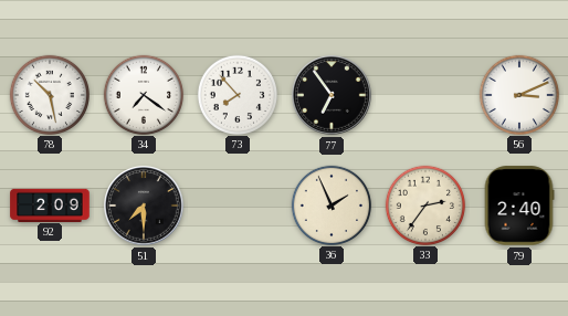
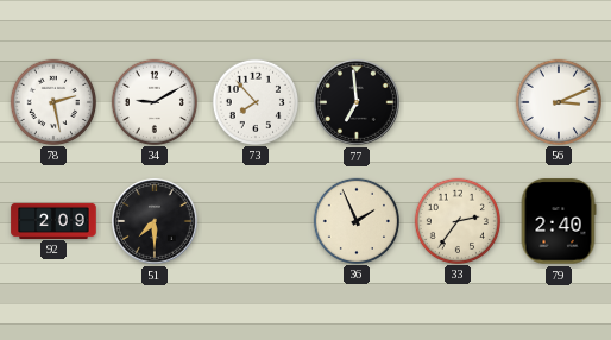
78: 10:28 -> 2:28
34: 7:21 -> 9:10
77: 6:54 -> 6:59
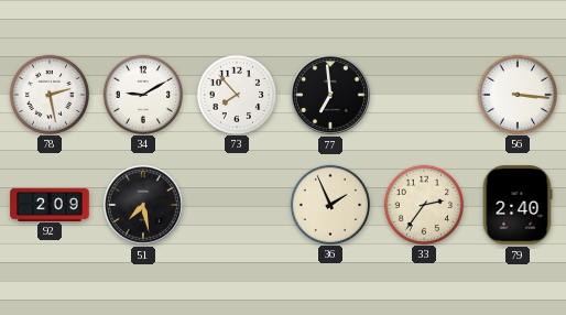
56: 3:11 -> 3:16
51: 7:30 -> 7:28
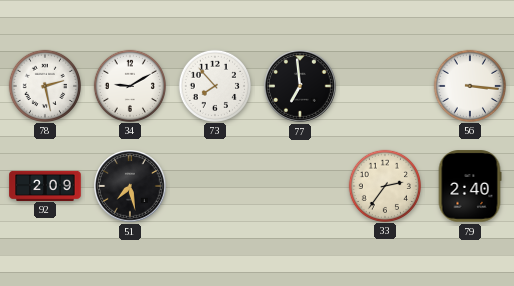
36: 1:56 -> none
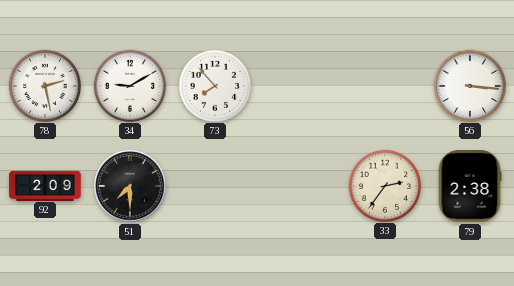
77: 6:59 -> none
51: 7:28 -> 7:30
79: 2:40 -> 2:38
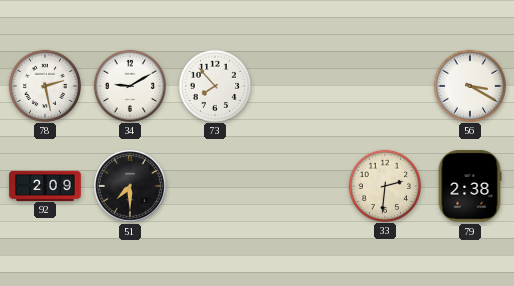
56: 3:16 -> 3:20
33: 2:36 -> 2:31
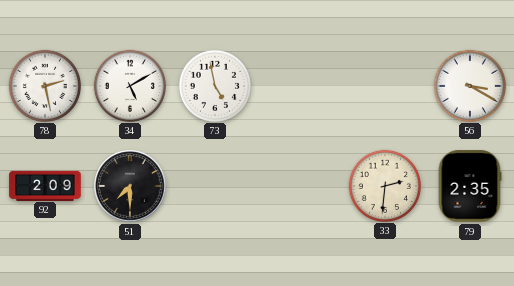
34: 9:10 -> 5:10
73: 7:53 -> 4:58
79: 2:38 -> 2:35
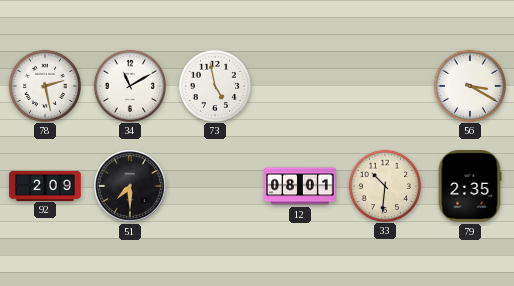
34: 5:10 -> 11:10
12: none -> 08:01
33: 2:31 -> 10:31
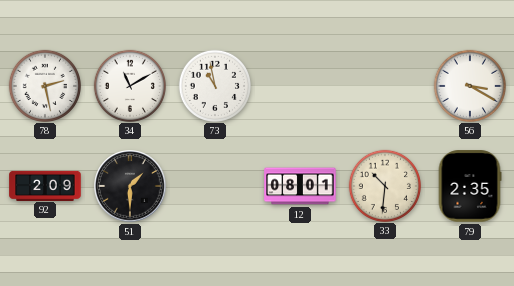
73: 4:58 -> 10:58
51: 7:30 -> 1:30
